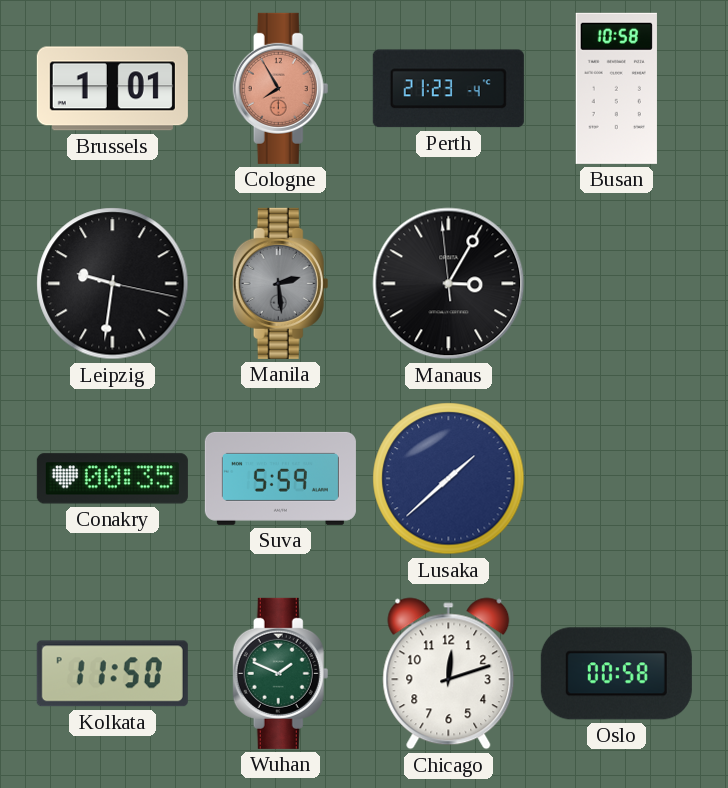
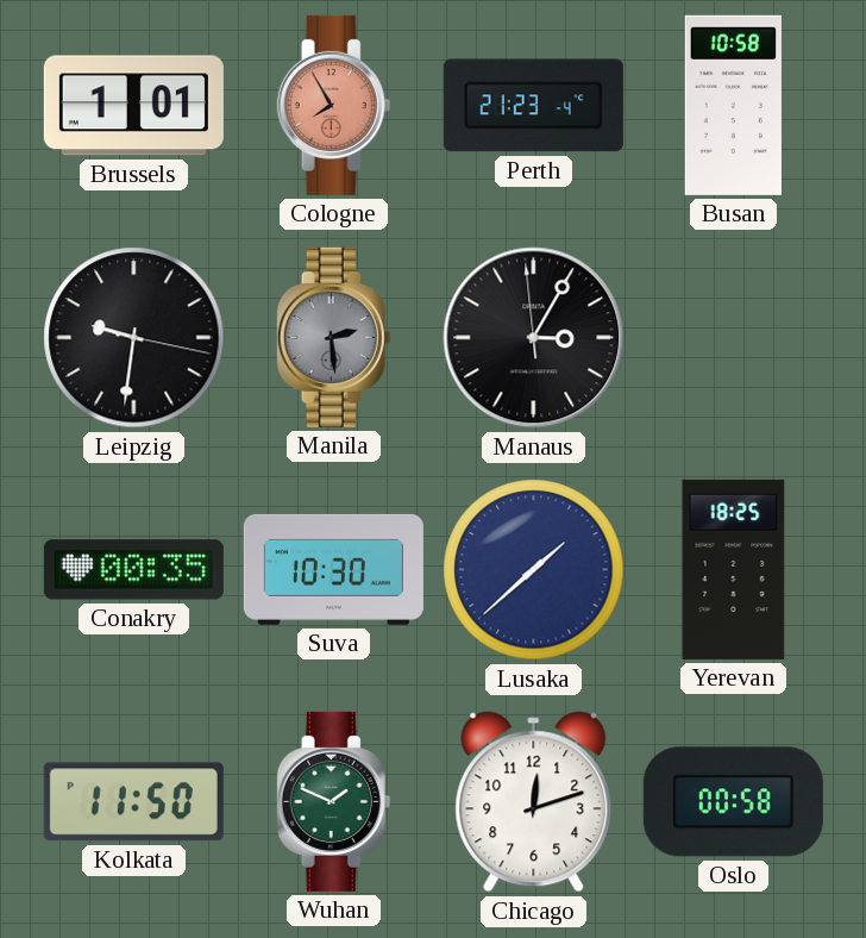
Suva: 5:59 -> 10:30
Yerevan: none -> 18:25
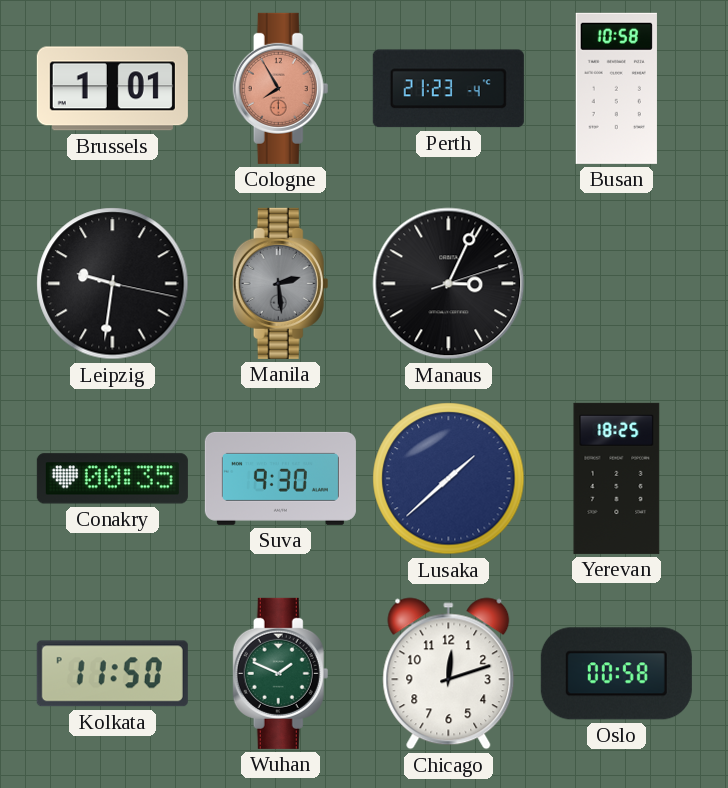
Manaus: 3:04:59 -> 3:04:12
Suva: 10:30 -> 9:30
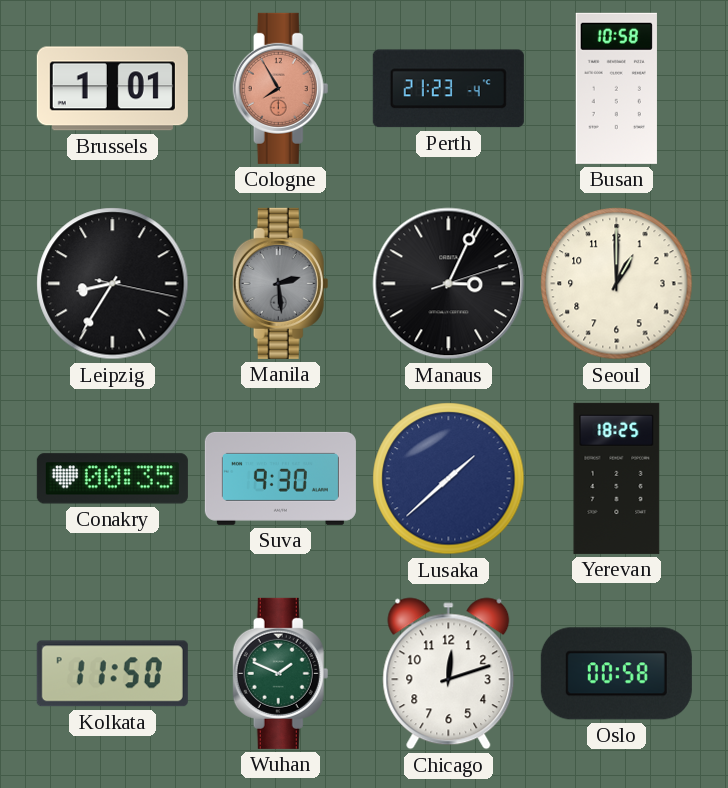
Leipzig: 9:31 -> 8:35
Seoul: none -> 1:00
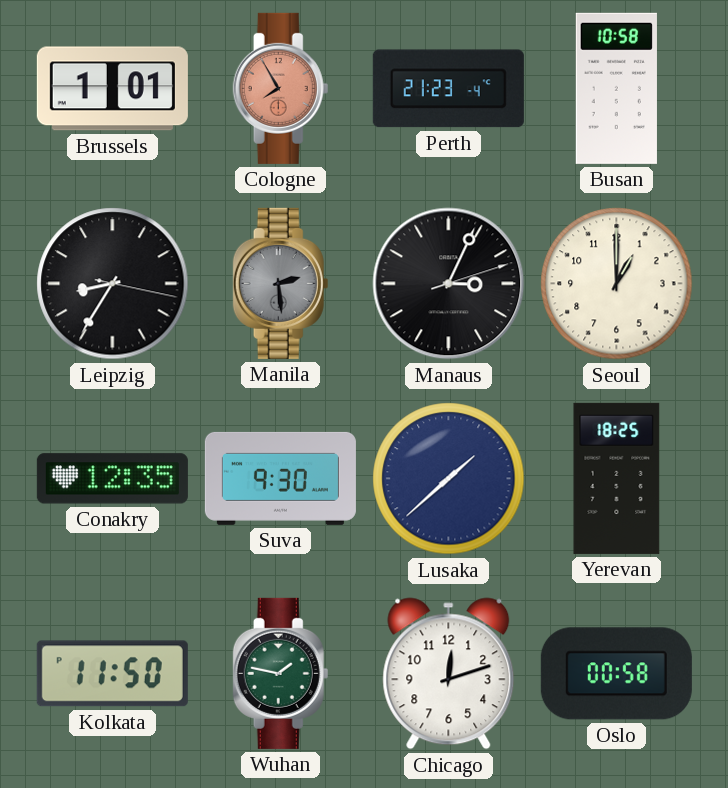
Conakry: 00:35 -> 12:35
Wuhan: 1:49 -> 1:47
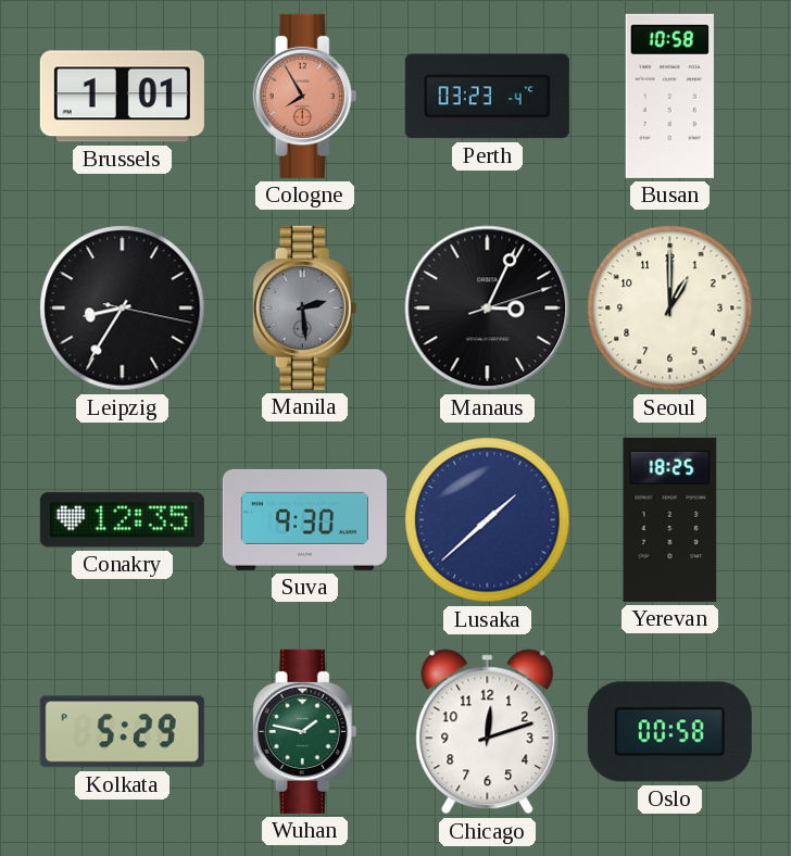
Perth: 21:23 -> 03:23
Kolkata: 11:50 -> 5:29
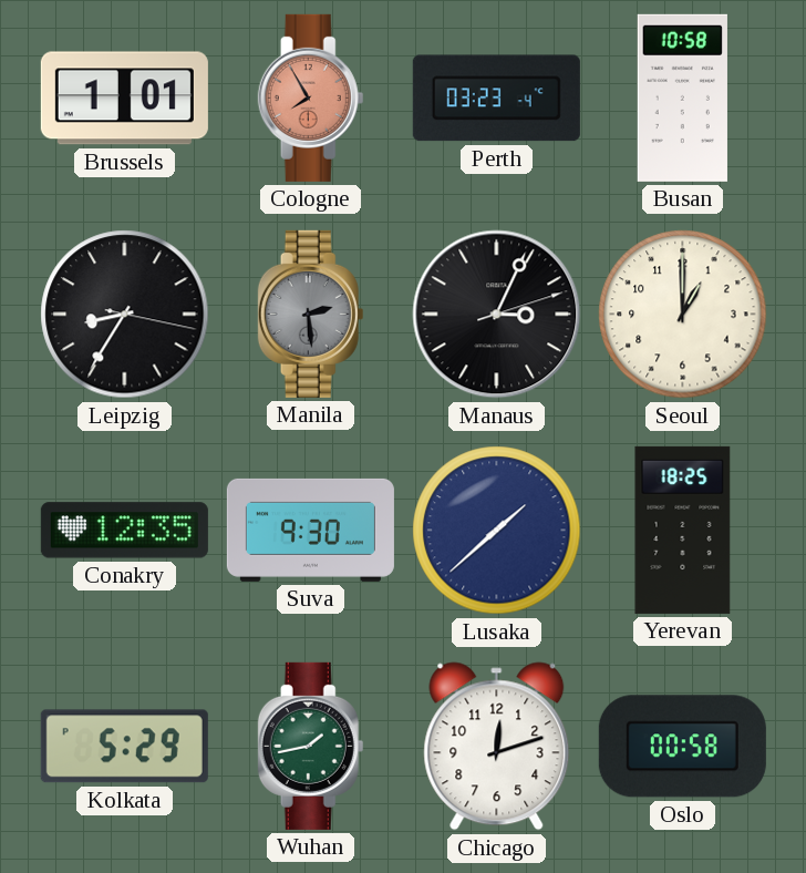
Wuhan: 1:47 -> 1:43
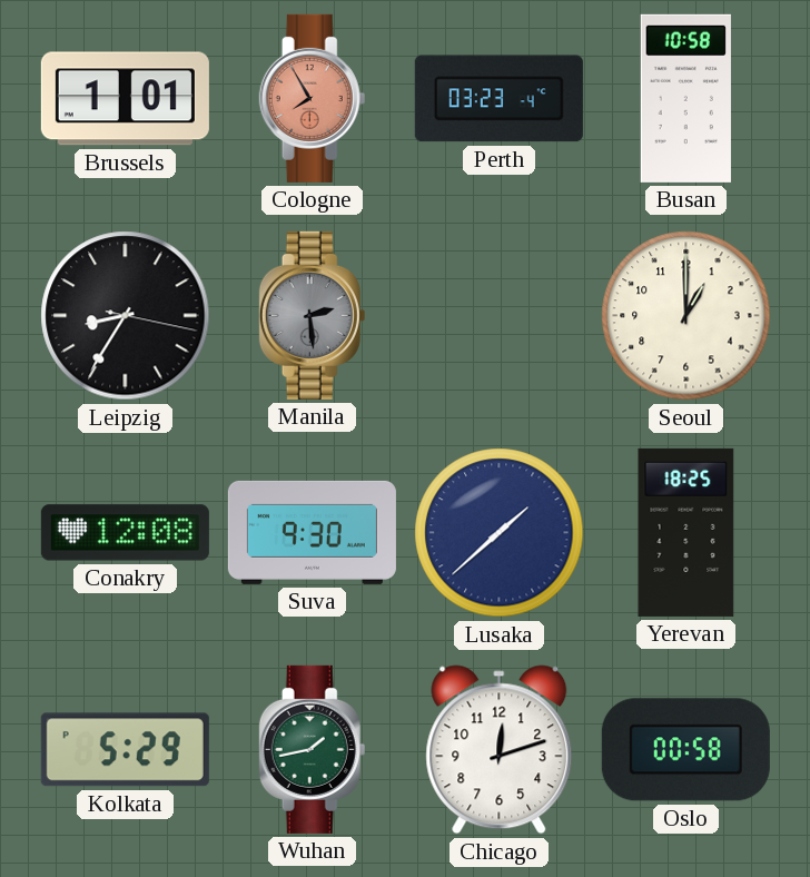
Manaus: 3:04 -> none
Conakry: 12:35 -> 12:08
